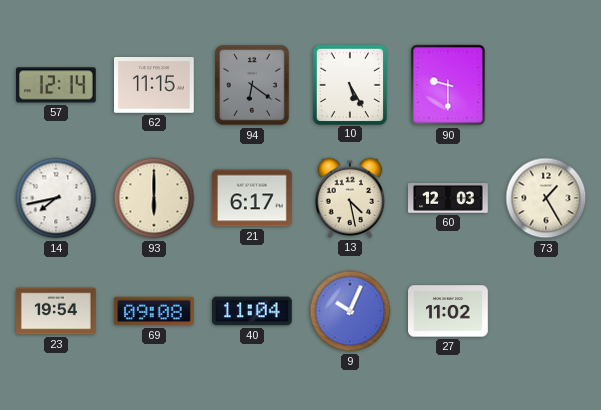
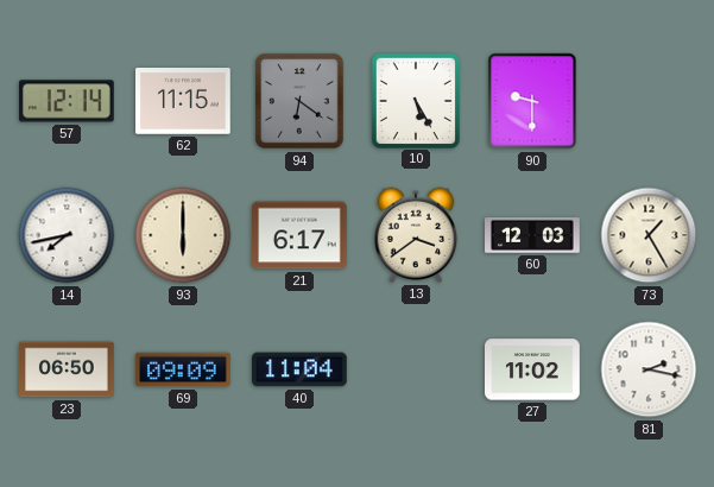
13: 4:28 -> 3:39
23: 19:54 -> 06:50
69: 09:08 -> 09:09
9: 10:04 -> none
81: none -> 2:17
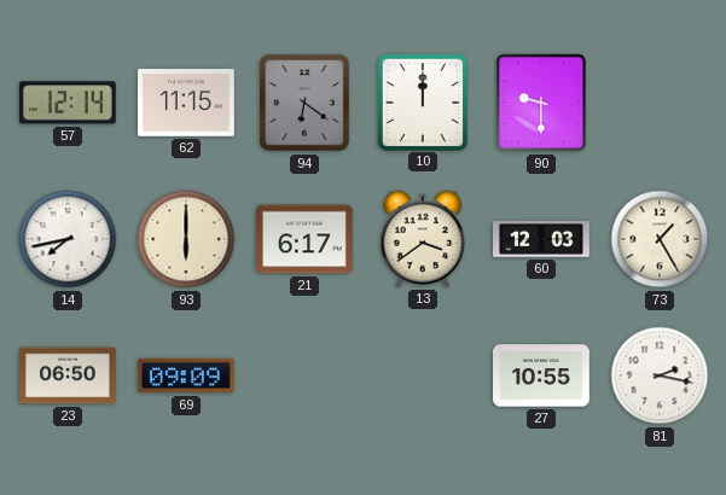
10: 5:25 -> 12:00
40: 11:04 -> none
27: 11:02 -> 10:55
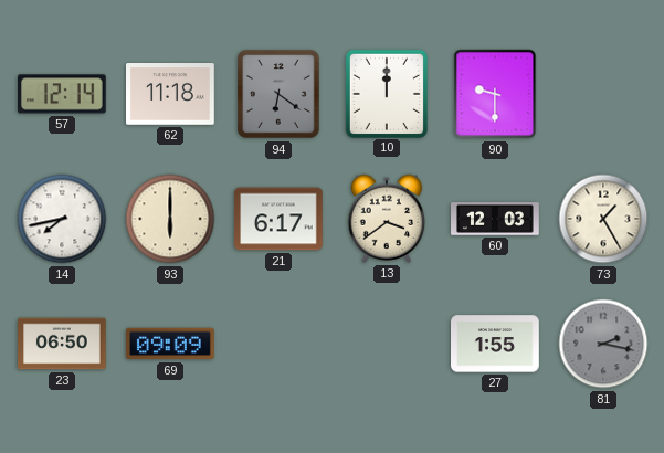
62: 11:15 -> 11:18
27: 10:55 -> 1:55
81 dial: white -> grey
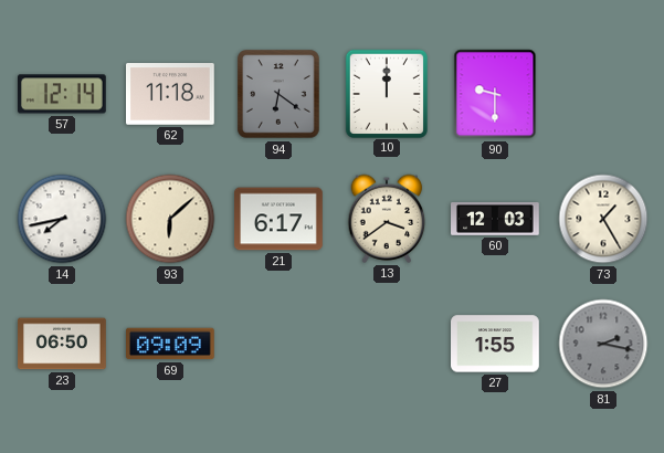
93: 6:00 -> 6:08
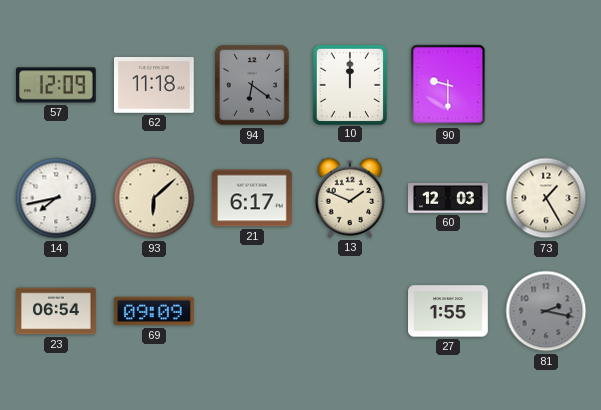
57: 12:14 -> 12:09
13: 3:39 -> 1:49
23: 06:50 -> 06:54
